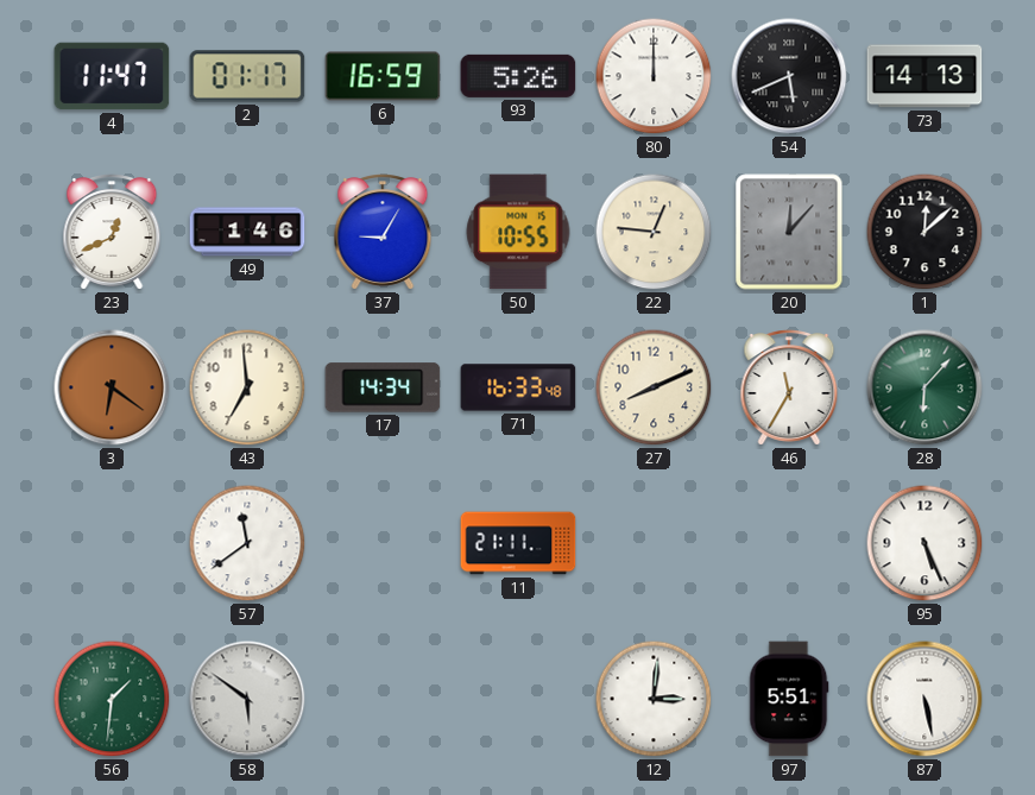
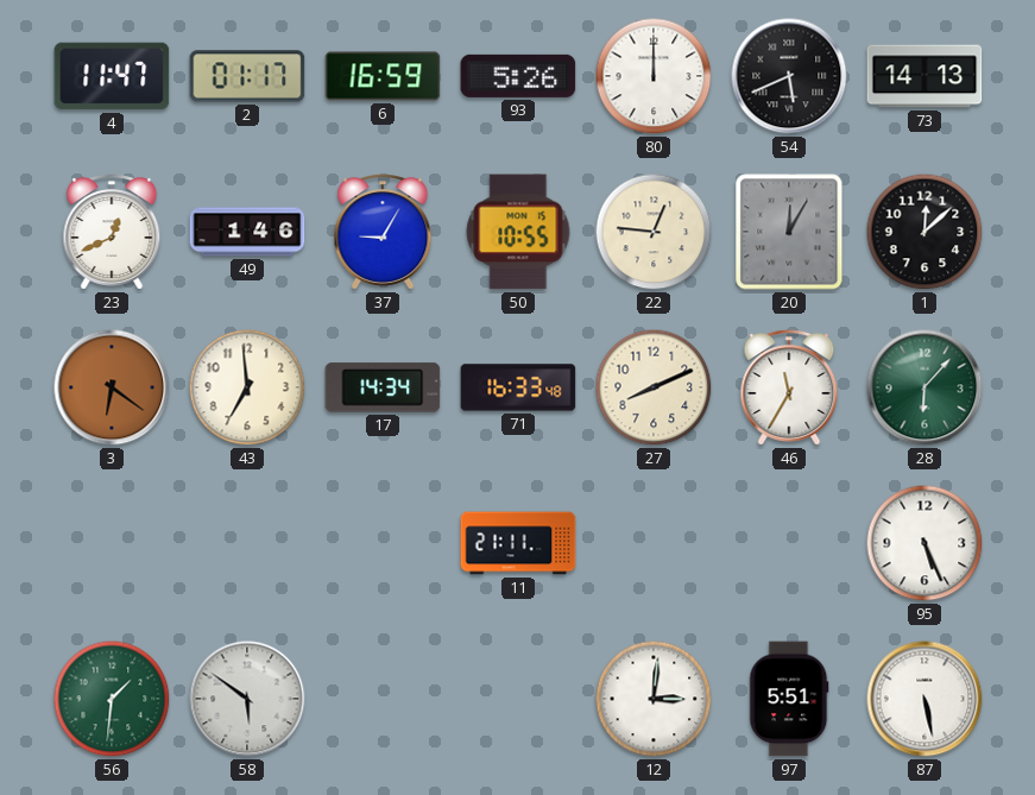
20: 12:07 -> 12:05
57: 11:39 -> none
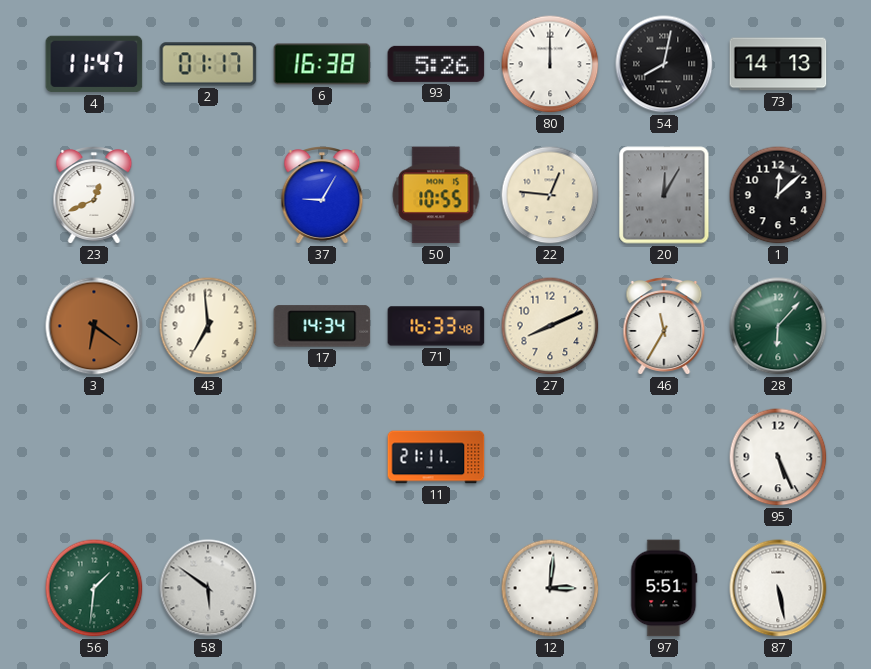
6: 16:59 -> 16:38
54: 5:41 -> 8:02
49: 1:46 -> none
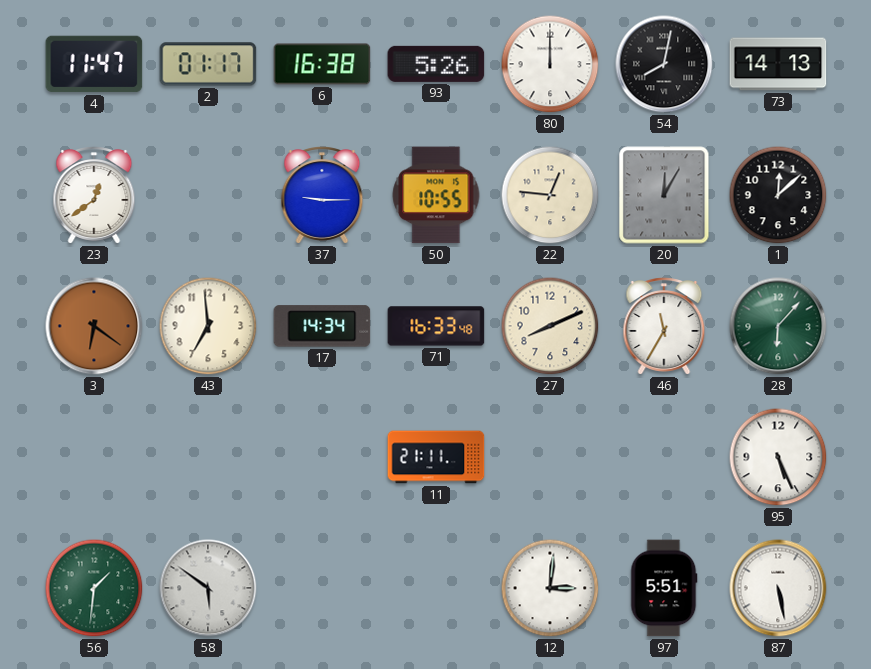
23: 12:41 -> 12:39
37: 9:05 -> 9:15
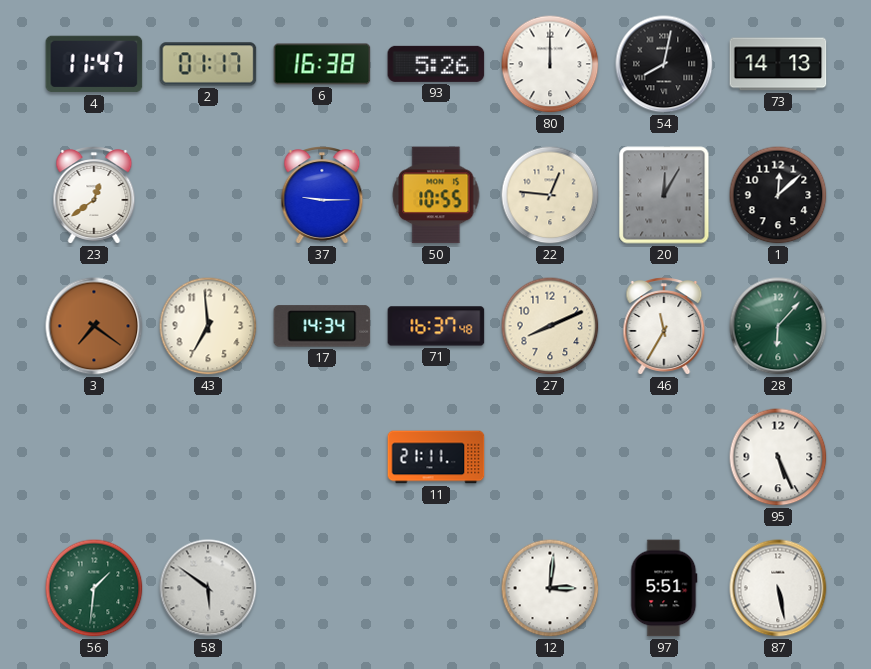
3: 6:21 -> 7:21
71: 16:33 -> 16:37
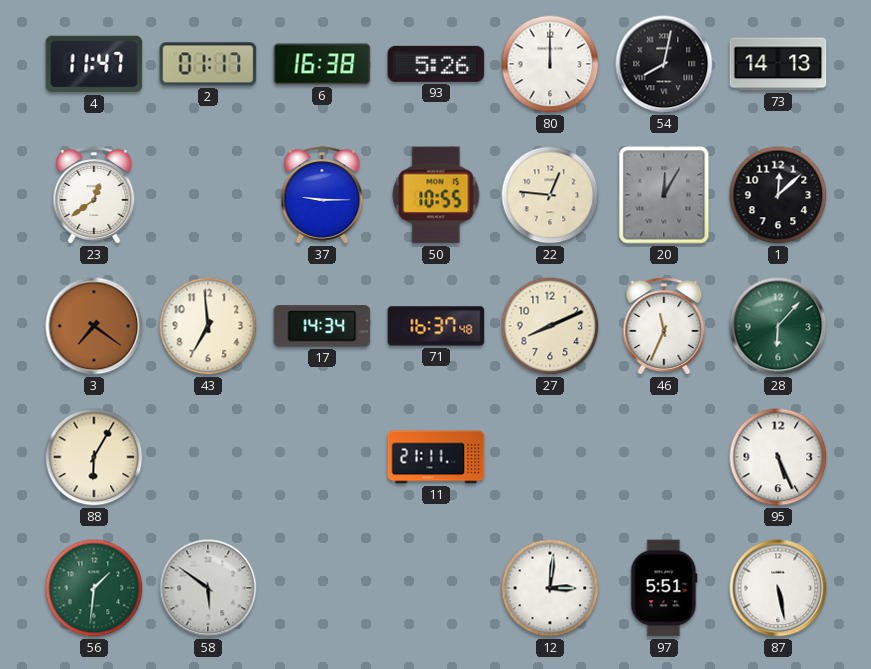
46: 11:35 -> 11:34
88: none -> 6:05
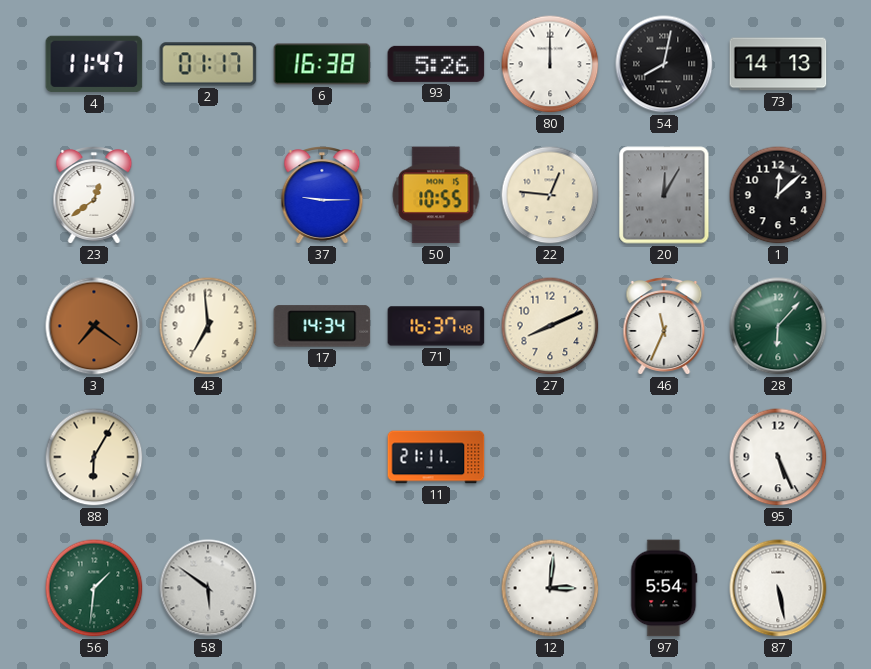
97: 5:51 -> 5:54
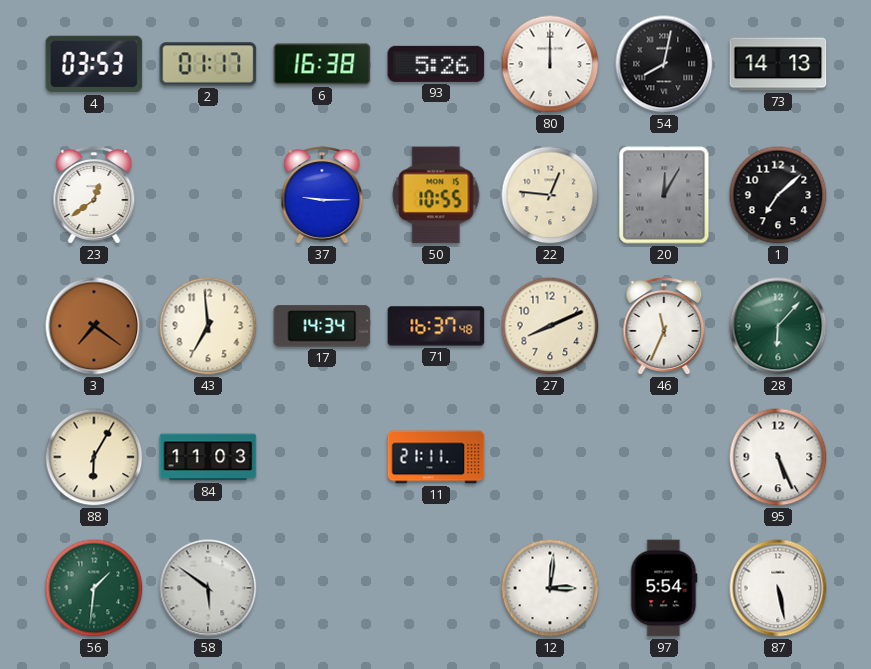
4: 11:47 -> 03:53
1: 12:08 -> 7:08
84: none -> 11:03
